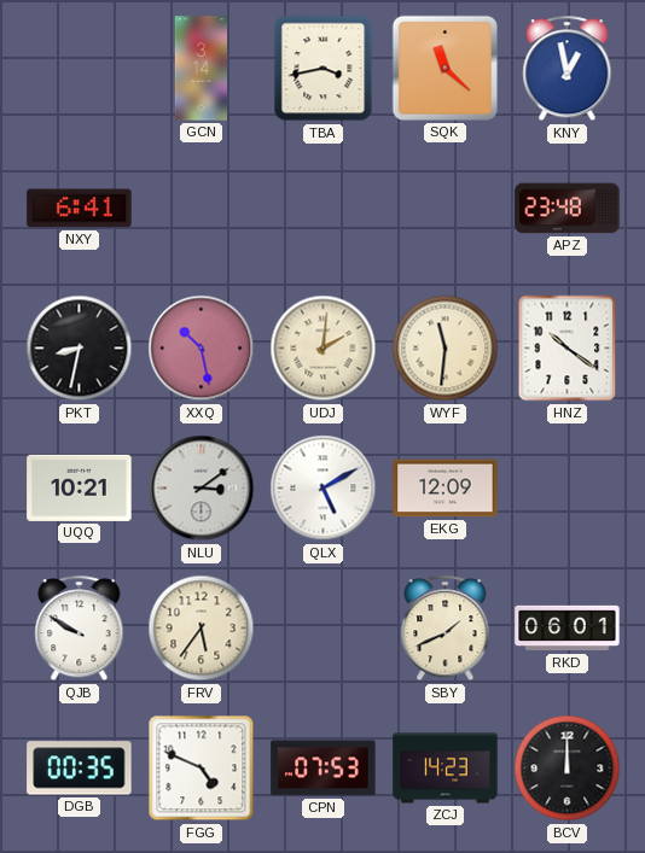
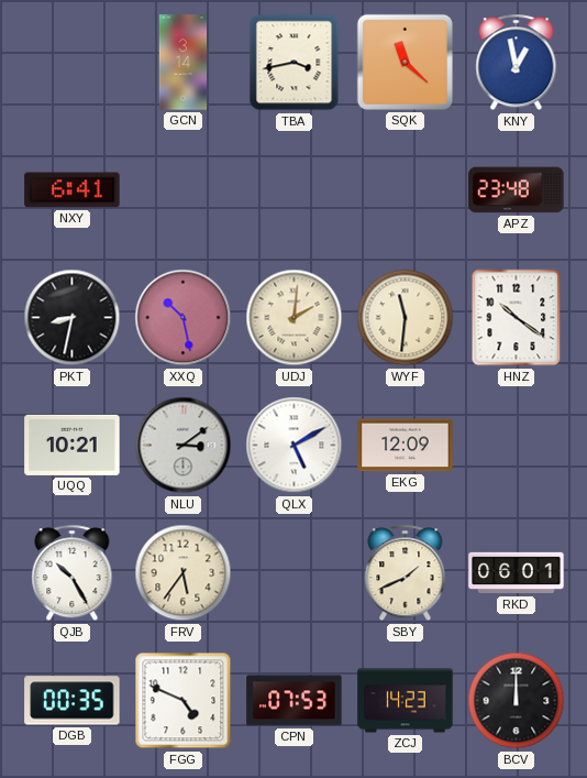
QJB: 9:50 -> 10:25
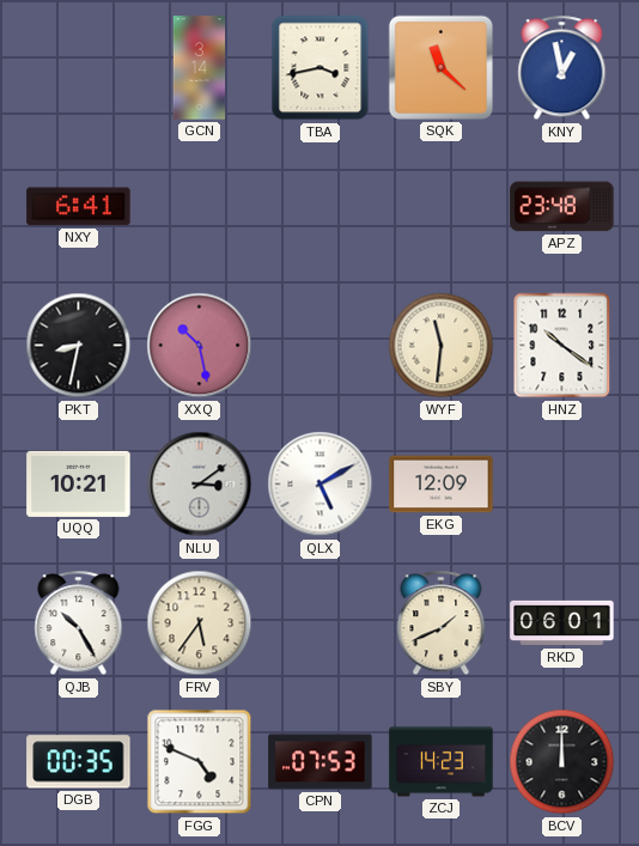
UDJ: 2:01 -> none
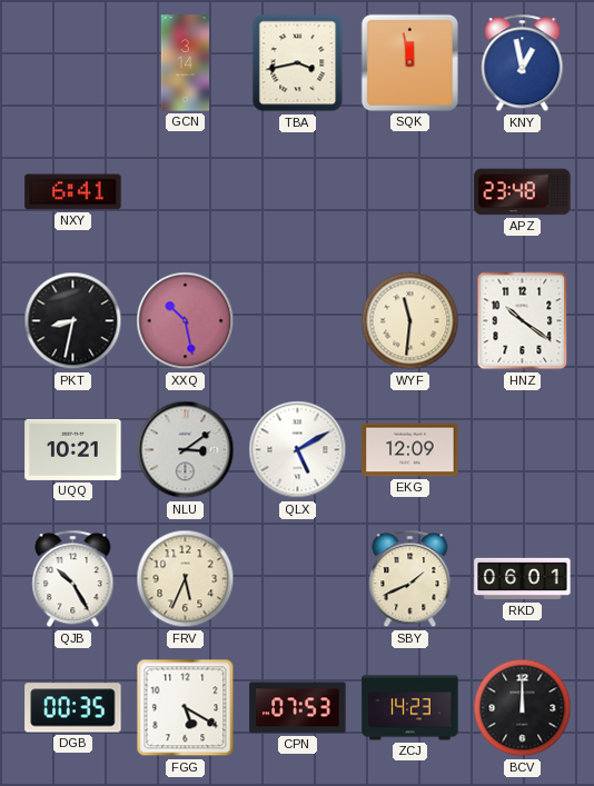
SQK: 11:22 -> 11:58
FRV: 5:36 -> 5:34
FGG: 4:49 -> 5:20
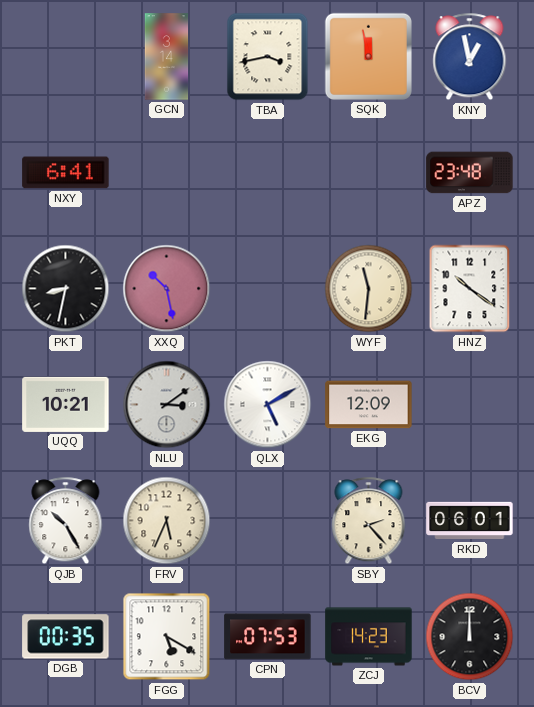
SBY: 1:41 -> 2:23
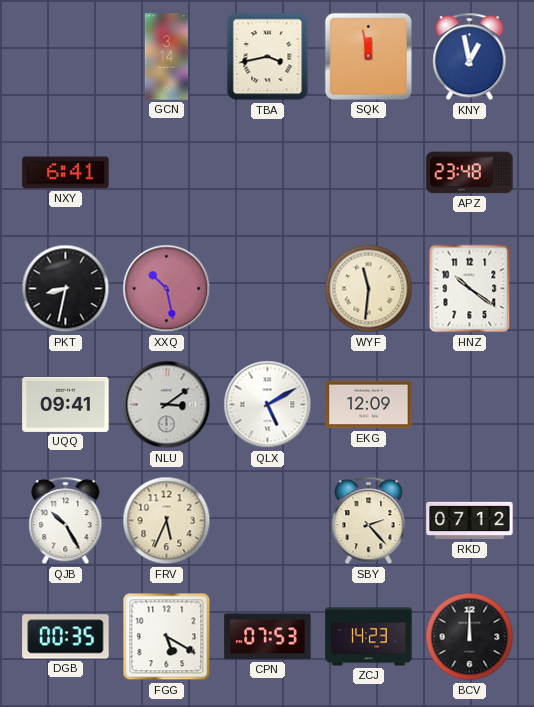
UQQ: 10:21 -> 09:41
RKD: 06:01 -> 07:12
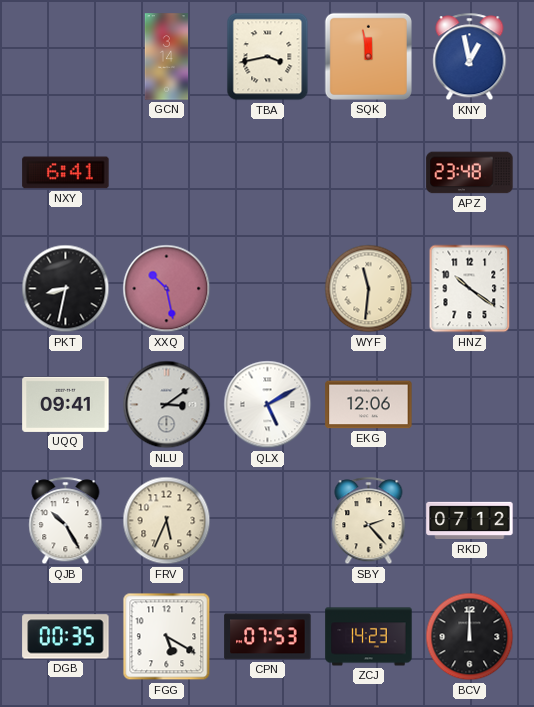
EKG: 12:09 -> 12:06
